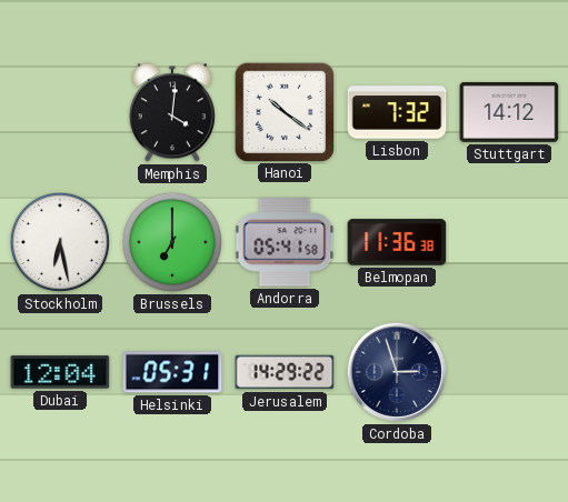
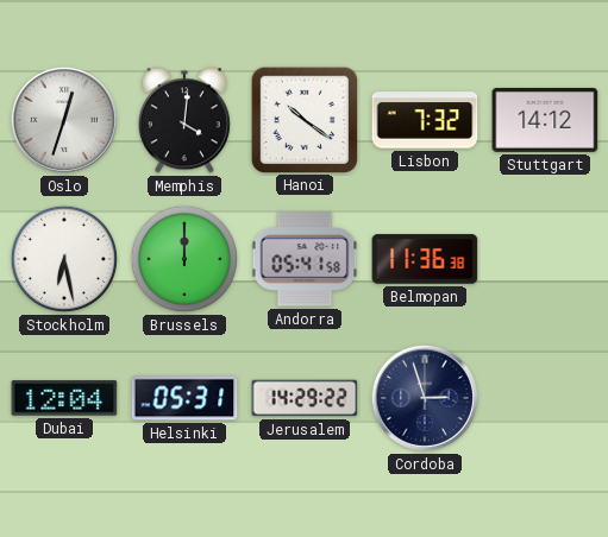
Oslo: none -> 12:33
Brussels: 7:00 -> 12:00
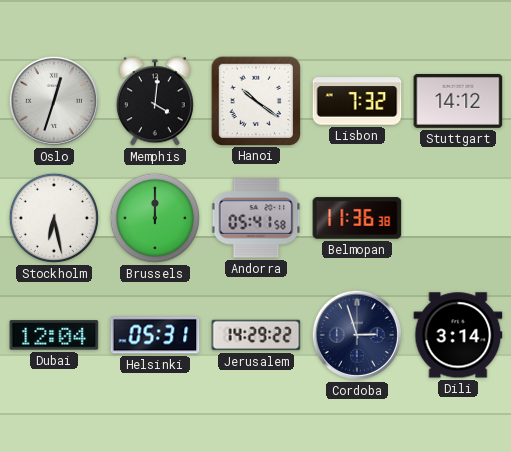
Dili: none -> 3:14
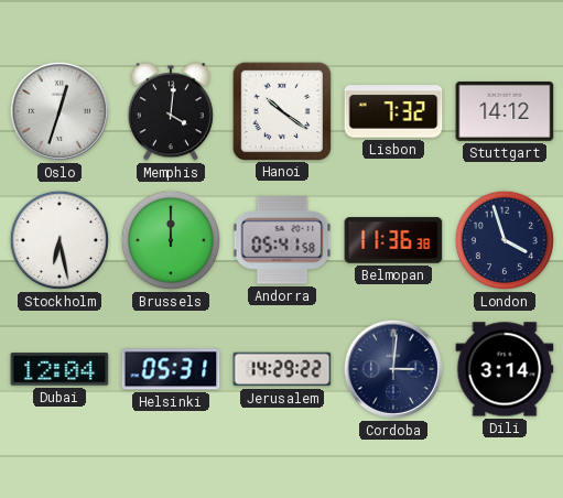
London: none -> 3:57
Cordoba: 2:57 -> 3:01
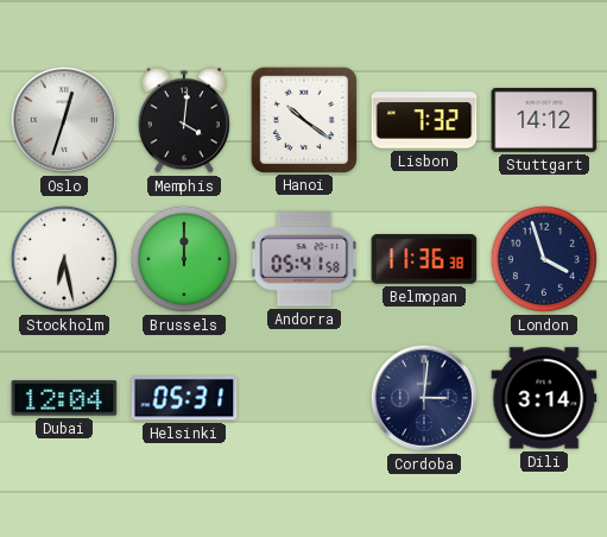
Jerusalem: 14:29 -> none
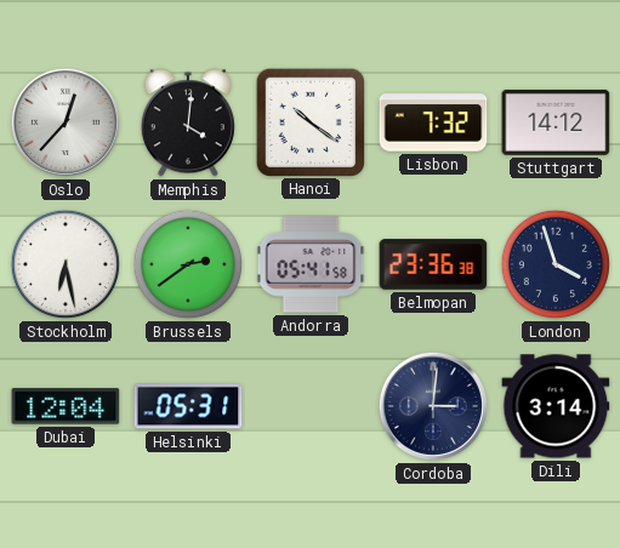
Oslo: 12:33 -> 12:37
Brussels: 12:00 -> 2:39
Belmopan: 11:36 -> 23:36
